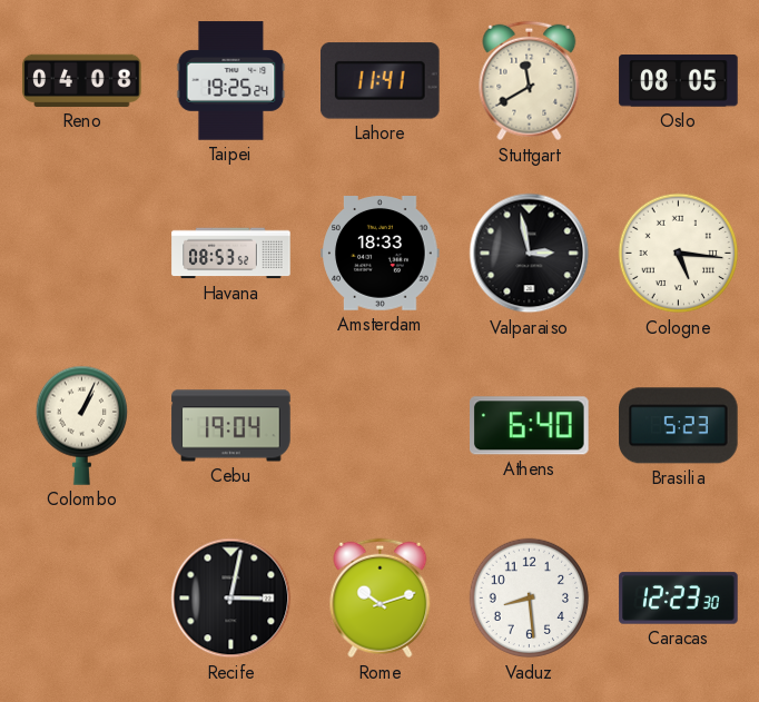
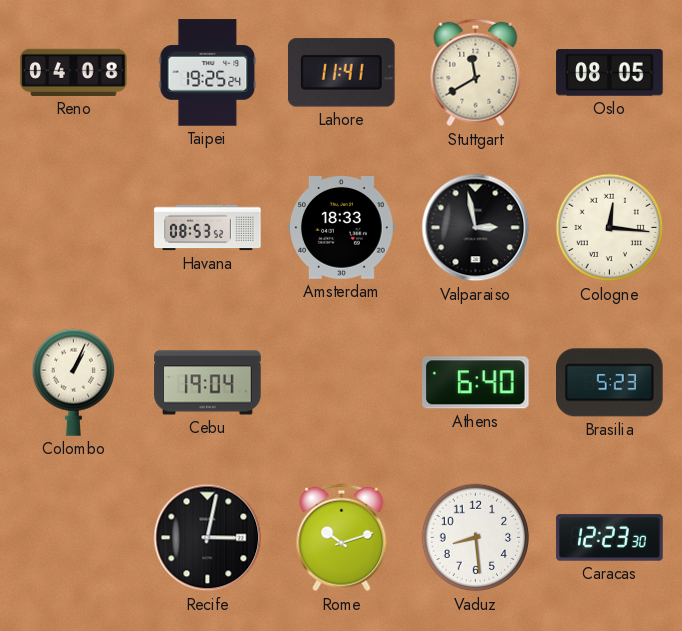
Cologne: 5:16 -> 12:16
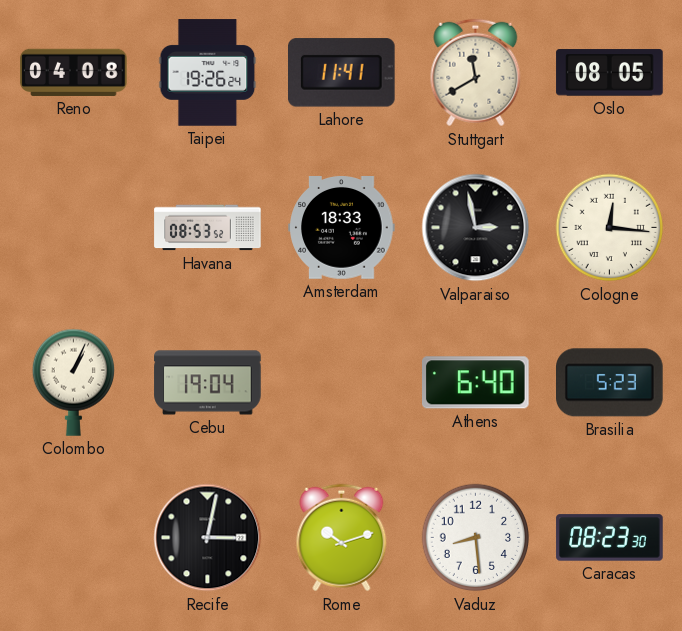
Taipei: 19:25 -> 19:26
Caracas: 12:23 -> 08:23
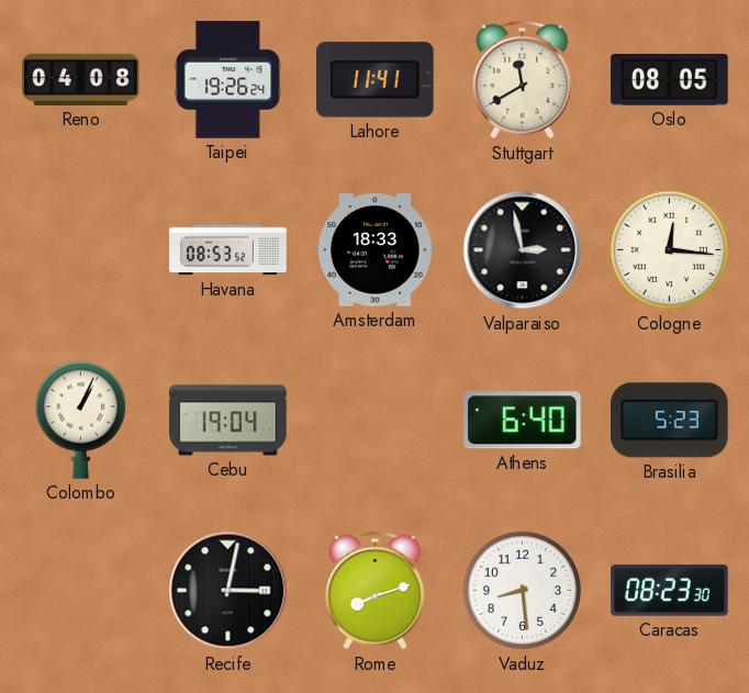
Rome: 10:12 -> 8:12
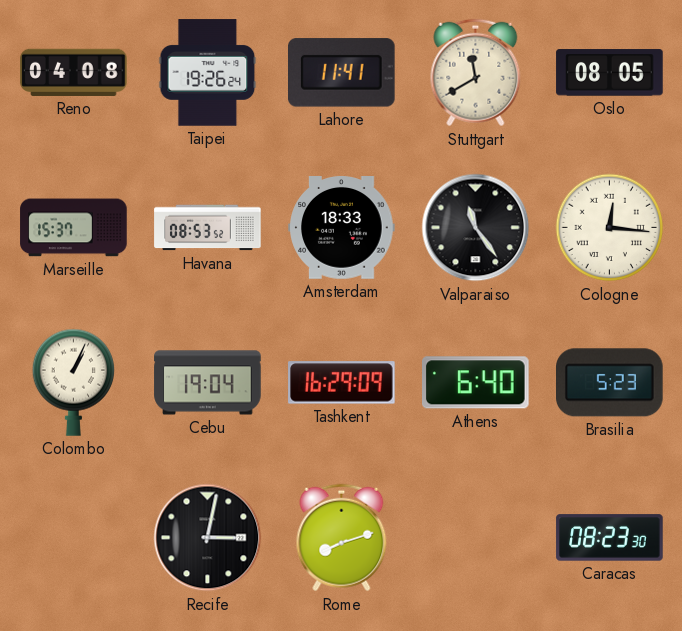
Marseille: none -> 15:37
Valparaiso: 2:58 -> 11:24
Tashkent: none -> 16:29
Vaduz: 8:29 -> none
